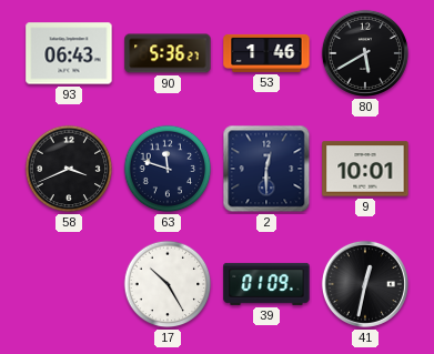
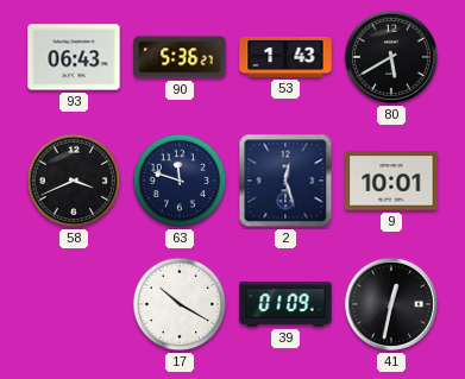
53: 1:46 -> 1:43
2: 12:30 -> 12:27
17: 10:25 -> 10:20
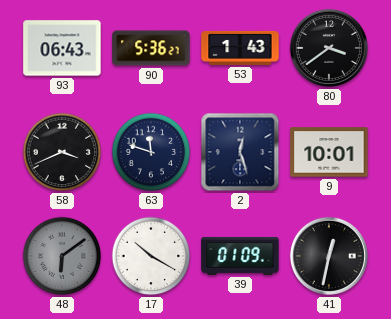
80: 5:40 -> 3:39
48: none -> 6:09
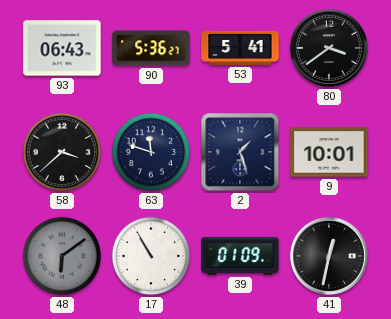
53: 1:43 -> 5:41
58: 3:41 -> 3:38
2: 12:27 -> 1:27
17: 10:20 -> 10:55
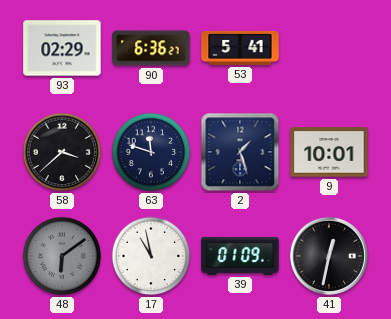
93: 06:43 -> 02:29
90: 5:36 -> 6:36
80: 3:39 -> none
17: 10:55 -> 10:58
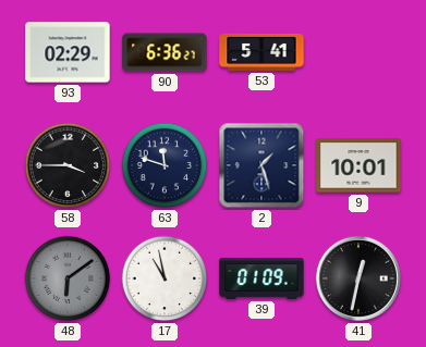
58: 3:38 -> 3:45
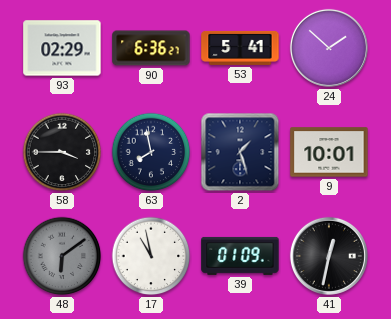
24: none -> 1:52
63: 11:48 -> 7:58
